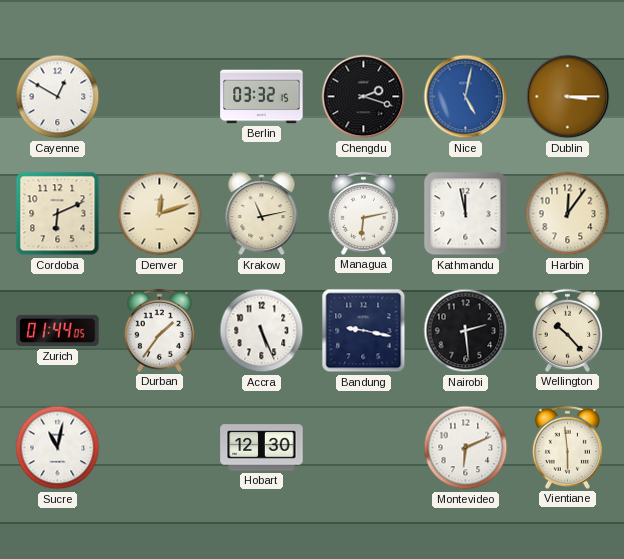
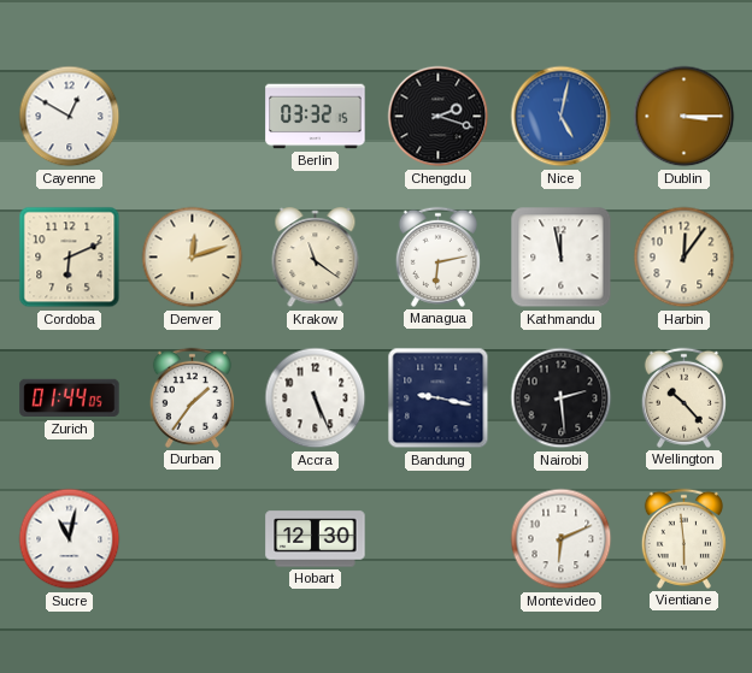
Krakow: 11:13 -> 11:21
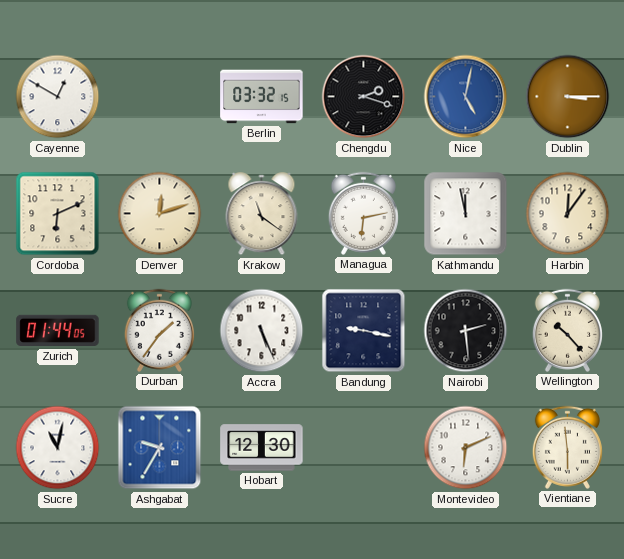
Ashgabat: none -> 9:35
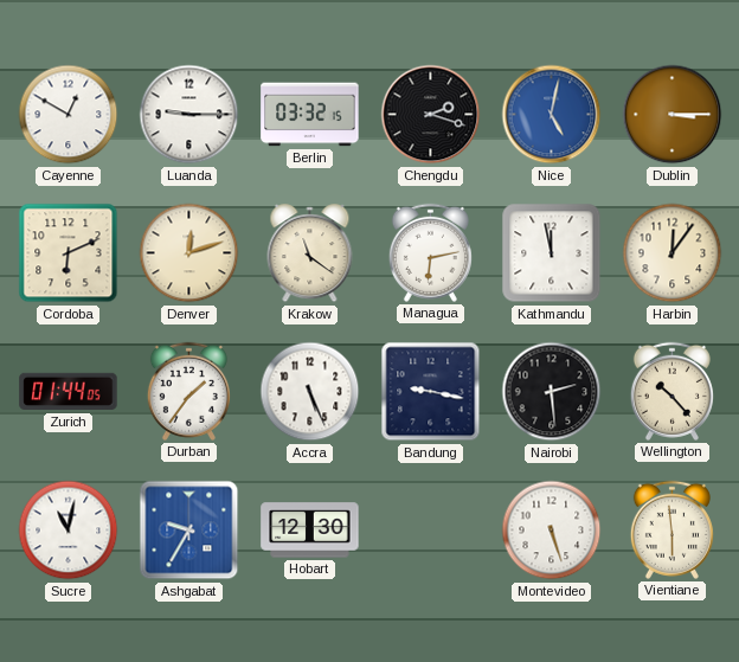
Luanda: none -> 9:15
Montevideo: 6:11 -> 5:27
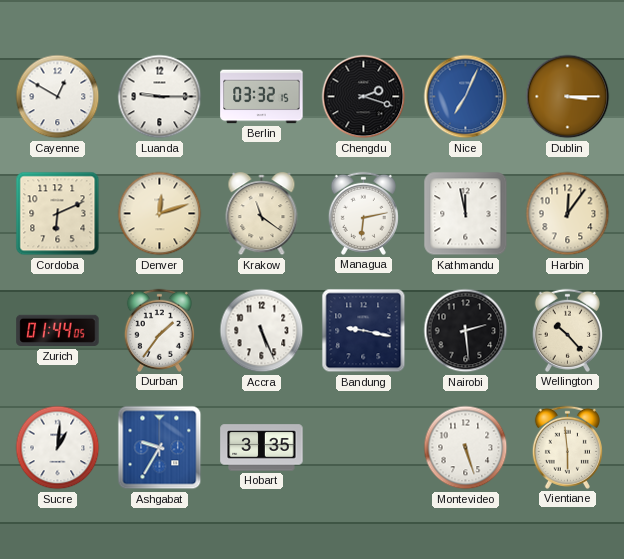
Nice: 5:02 -> 7:04
Sucre: 11:02 -> 1:01
Hobart: 12:30 -> 3:35
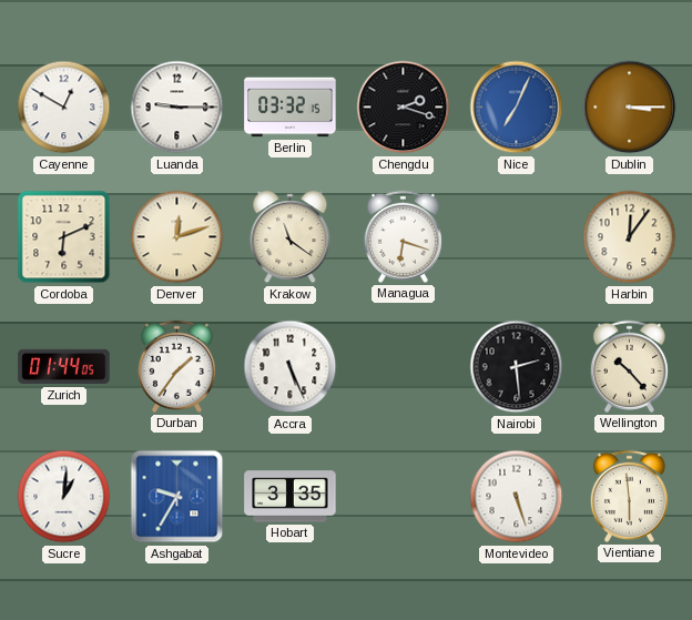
Managua: 6:13 -> 6:18
Kathmandu: 11:58 -> none
Bandung: 9:17 -> none
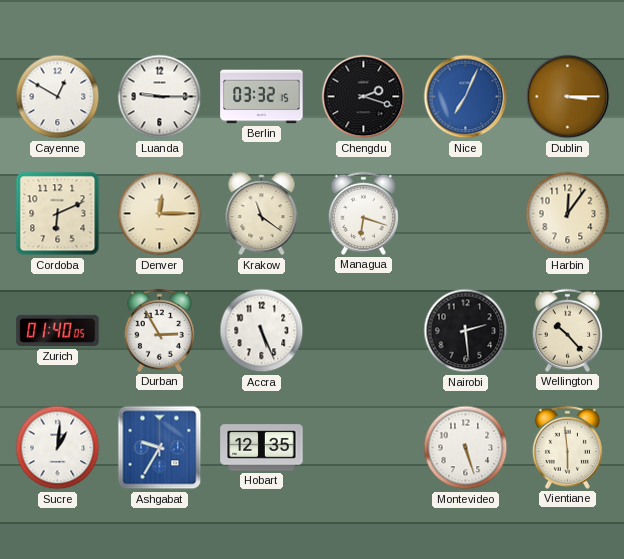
Denver: 12:12 -> 12:15
Zurich: 01:44 -> 01:40
Durban: 1:36 -> 2:55
Hobart: 3:35 -> 12:35
